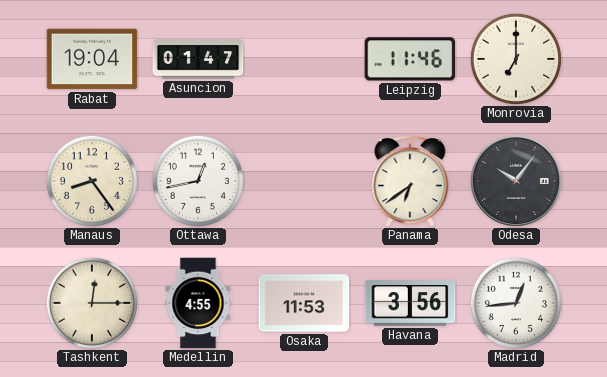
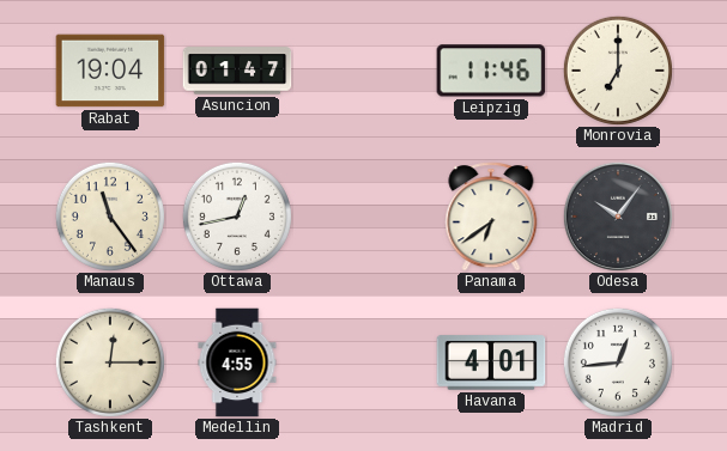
Manaus: 8:24 -> 11:24
Osaka: 11:53 -> none
Havana: 3:56 -> 4:01
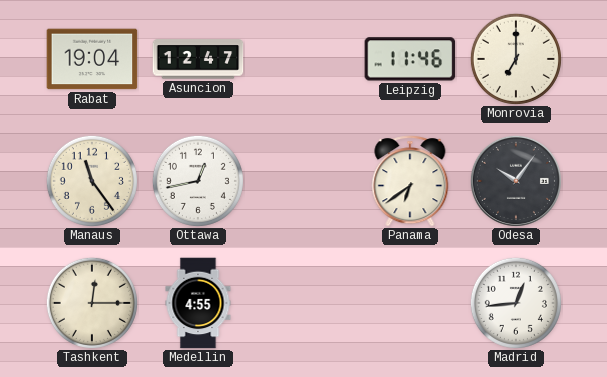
Asuncion: 01:47 -> 12:47
Havana: 4:01 -> none
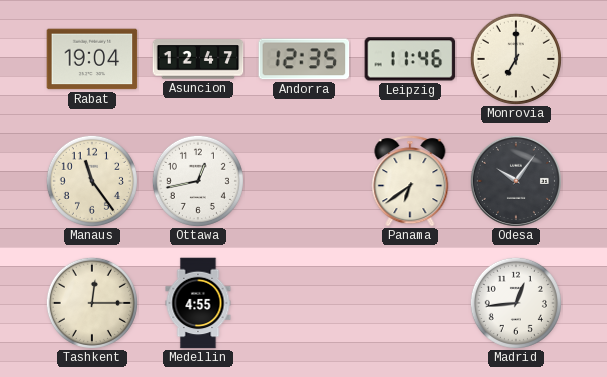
Andorra: none -> 12:35
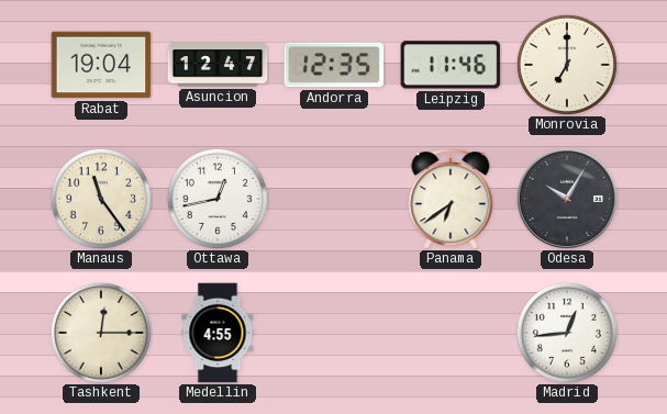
Odesa: 10:06 -> 10:05
